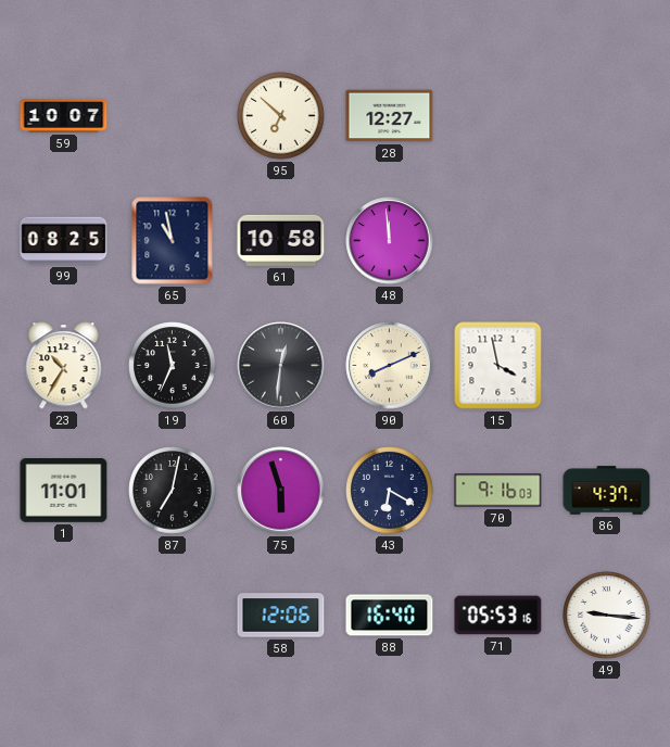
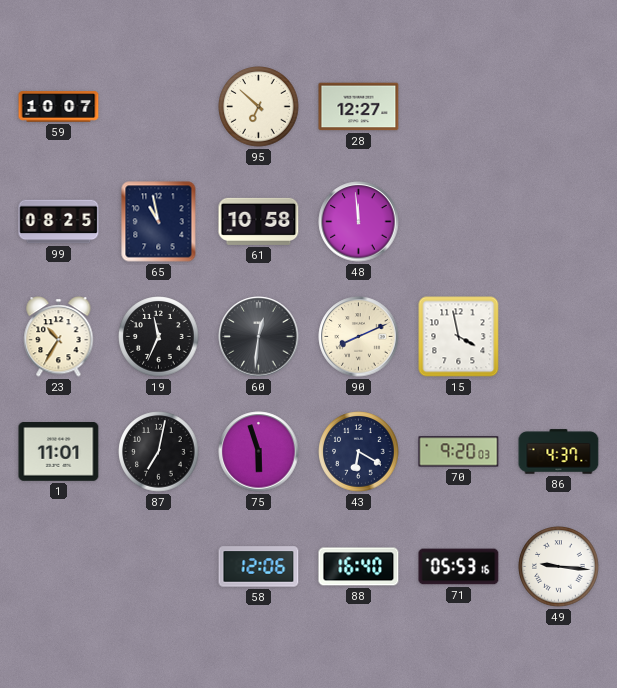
70: 9:16 -> 9:20
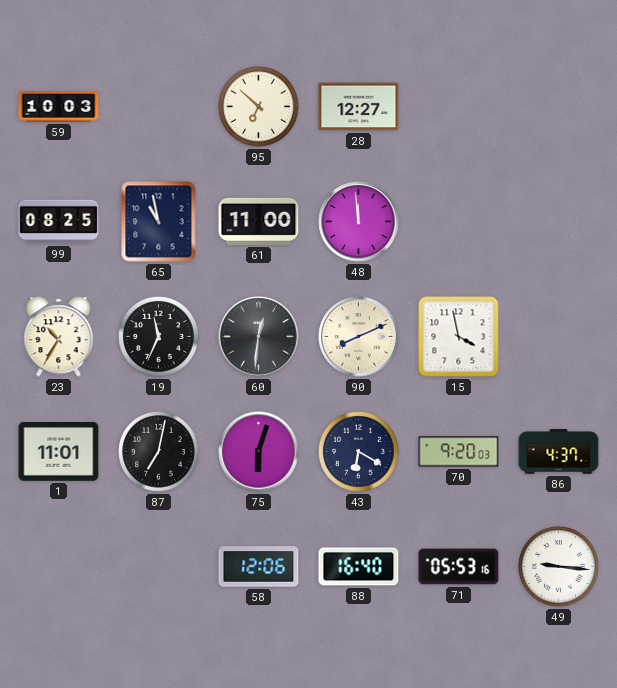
59: 10:07 -> 10:03
61: 10:58 -> 11:00
75: 5:57 -> 6:03
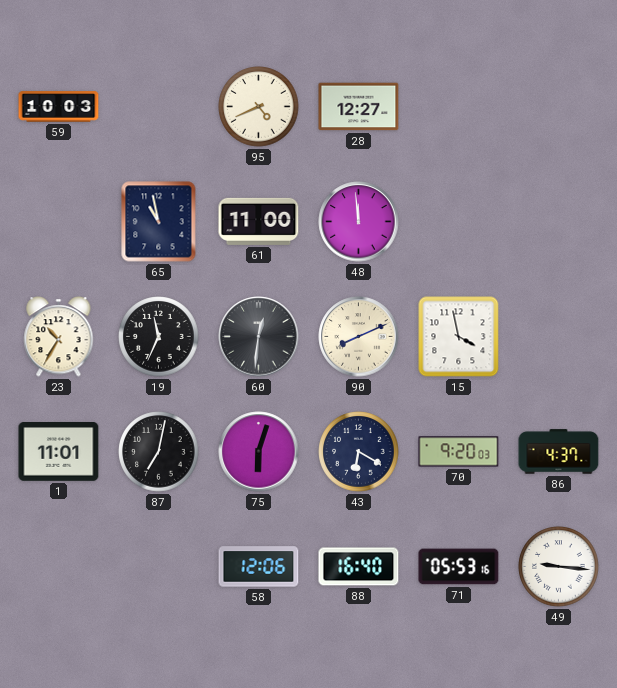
95: 6:52 -> 4:41
99: 08:25 -> none
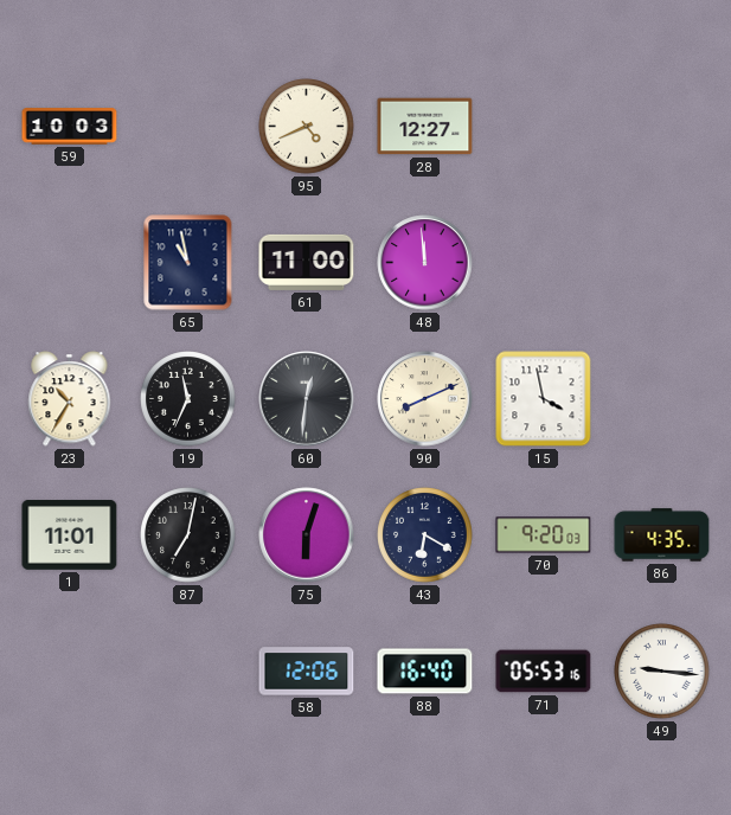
86: 4:37 -> 4:35
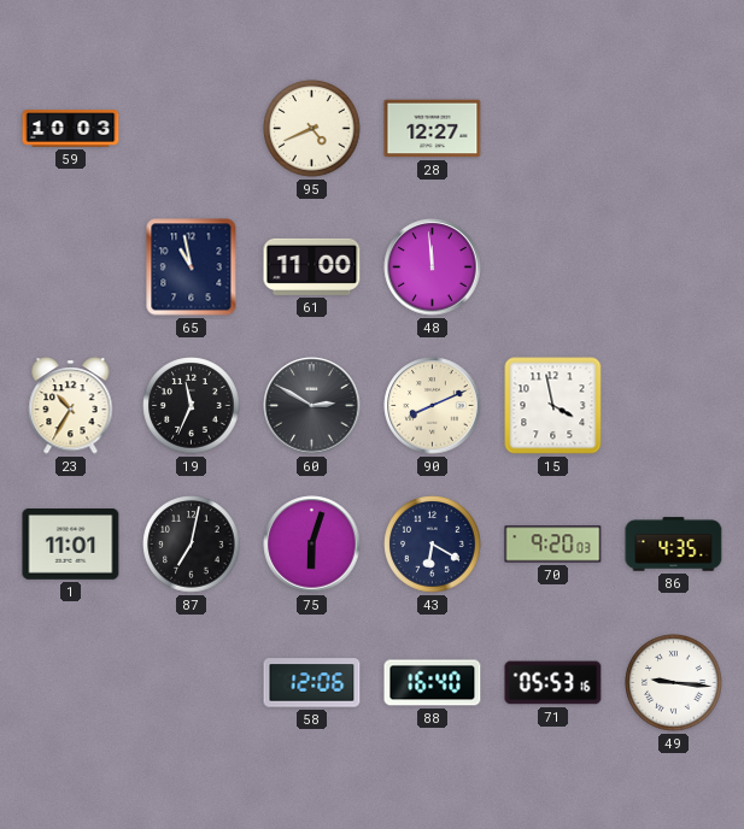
60: 12:31 -> 2:50
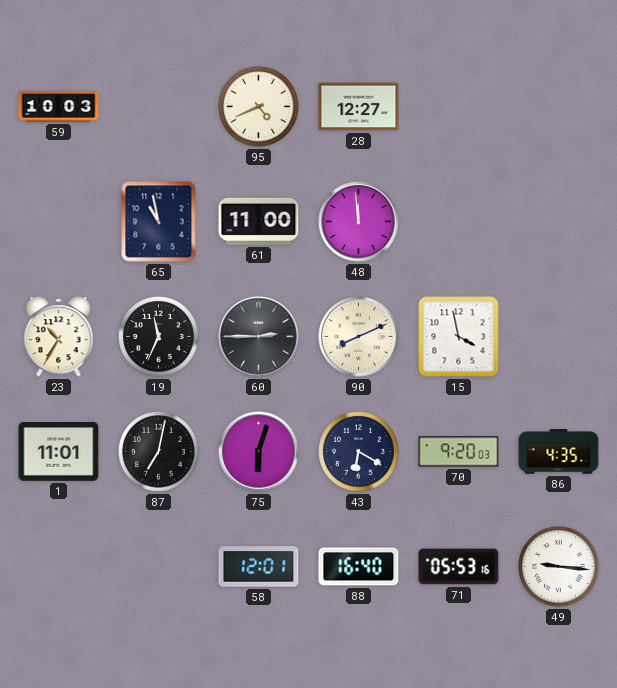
60: 2:50 -> 2:45
58: 12:06 -> 12:01
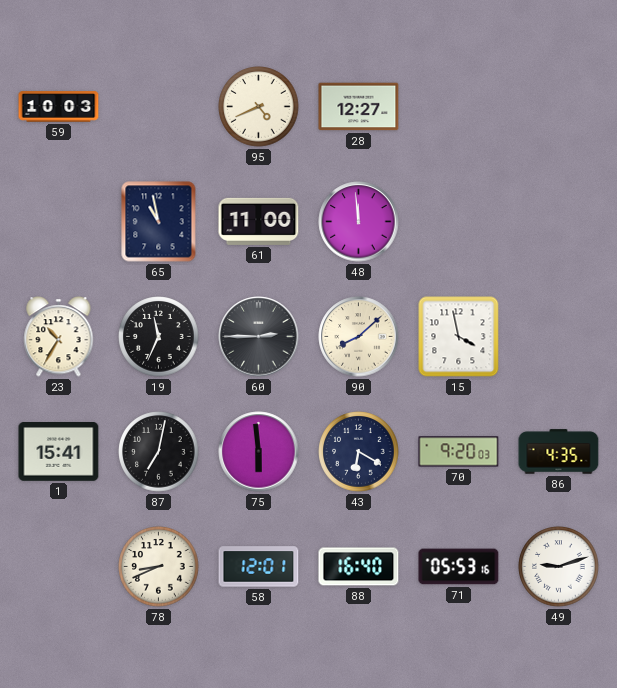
90: 8:11 -> 8:08
1: 11:01 -> 15:41
75: 6:03 -> 5:59
78: none -> 8:41
49: 9:16 -> 9:12
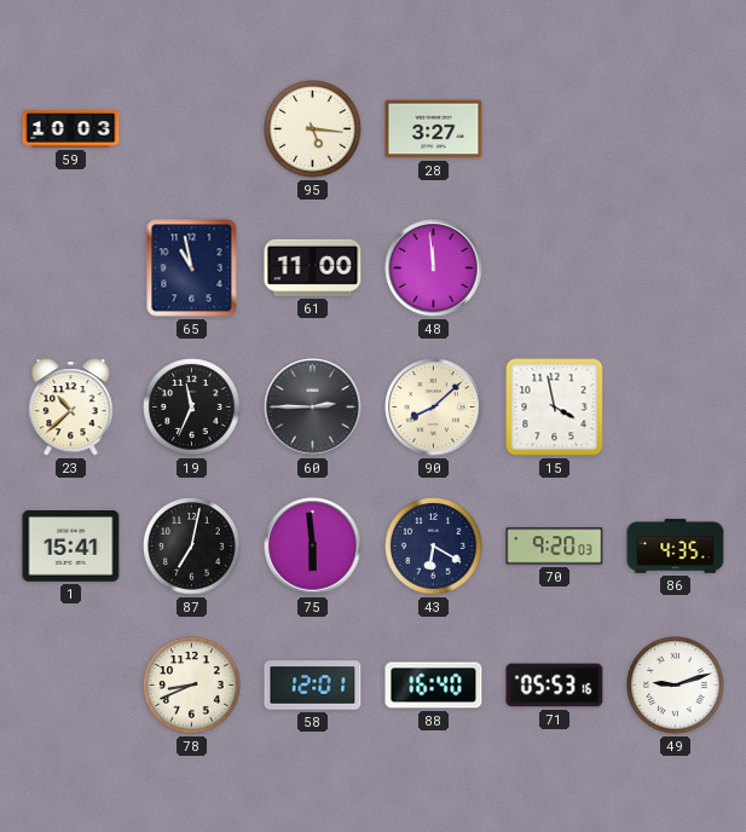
95: 4:41 -> 5:16
28: 12:27 -> 3:27
23: 10:35 -> 10:38
